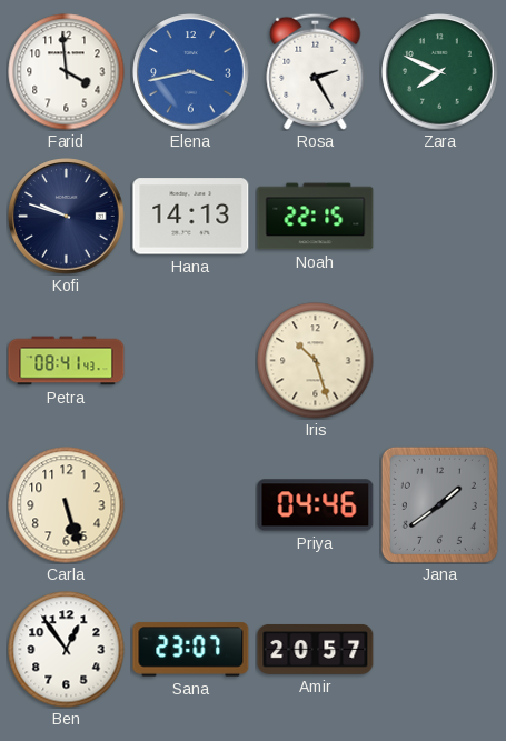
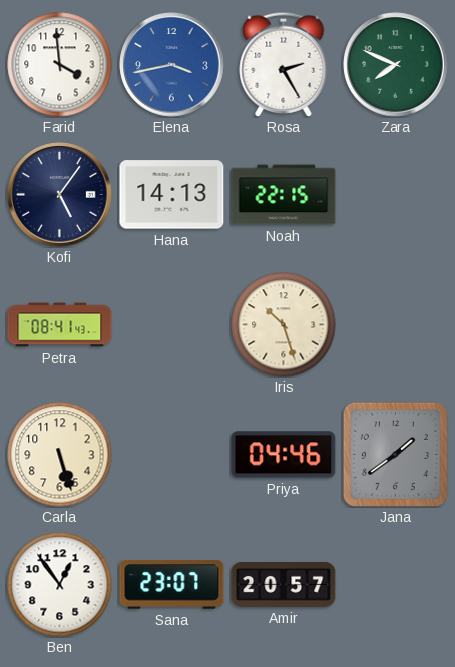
Kofi: 9:48 -> 5:06
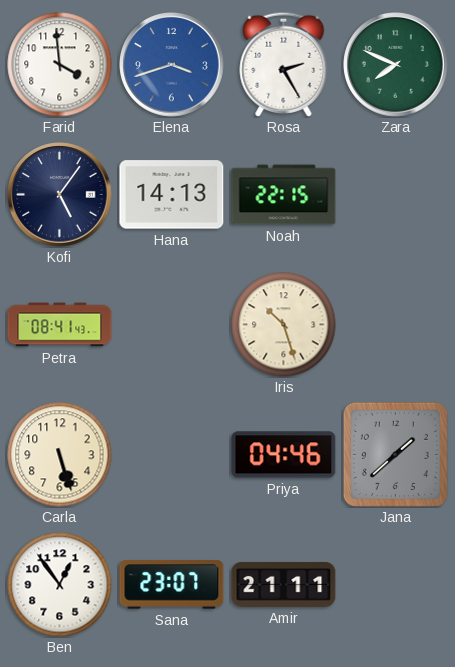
Elena: 3:43 -> 3:42
Jana: 1:39 -> 1:38
Amir: 20:57 -> 21:11
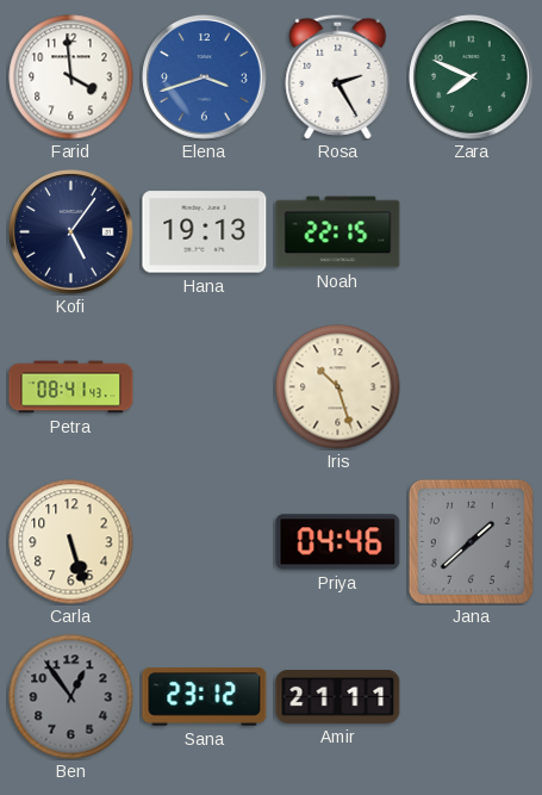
Hana: 14:13 -> 19:13
Ben dial: white -> grey
Sana: 23:07 -> 23:12
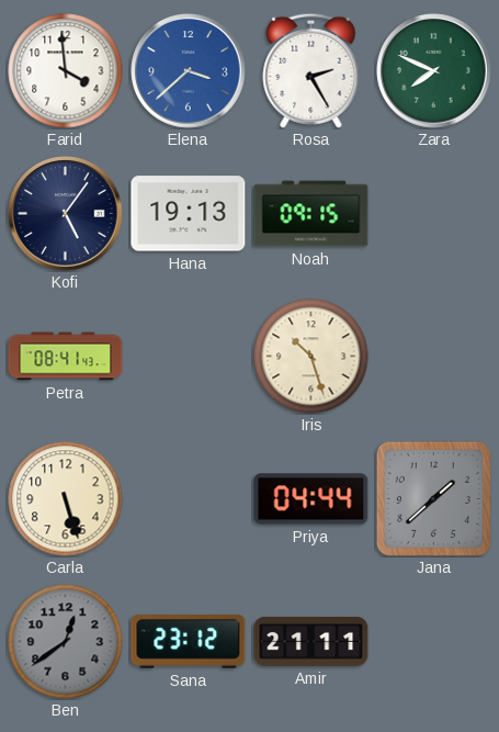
Elena: 3:42 -> 3:38
Noah: 22:15 -> 09:15
Priya: 04:46 -> 04:44
Ben: 12:54 -> 12:39
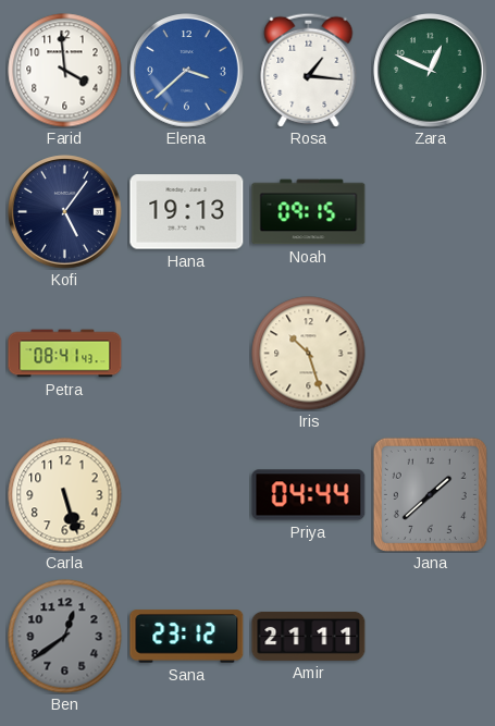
Rosa: 2:25 -> 1:16
Zara: 7:49 -> 12:49
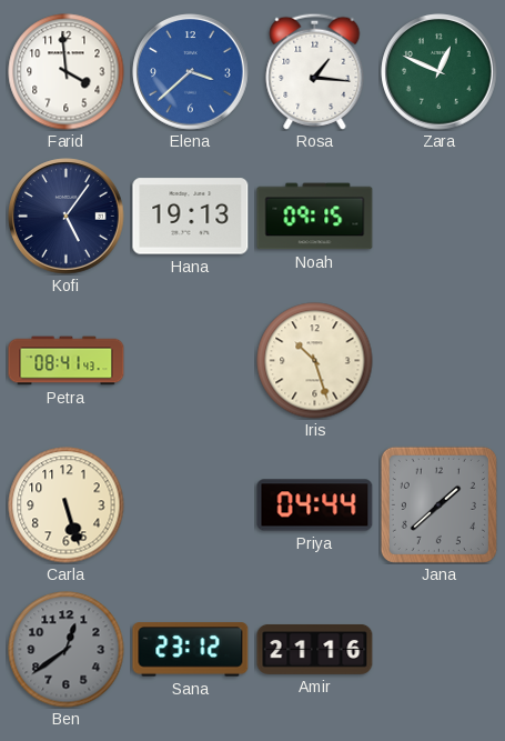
Amir: 21:11 -> 21:16
